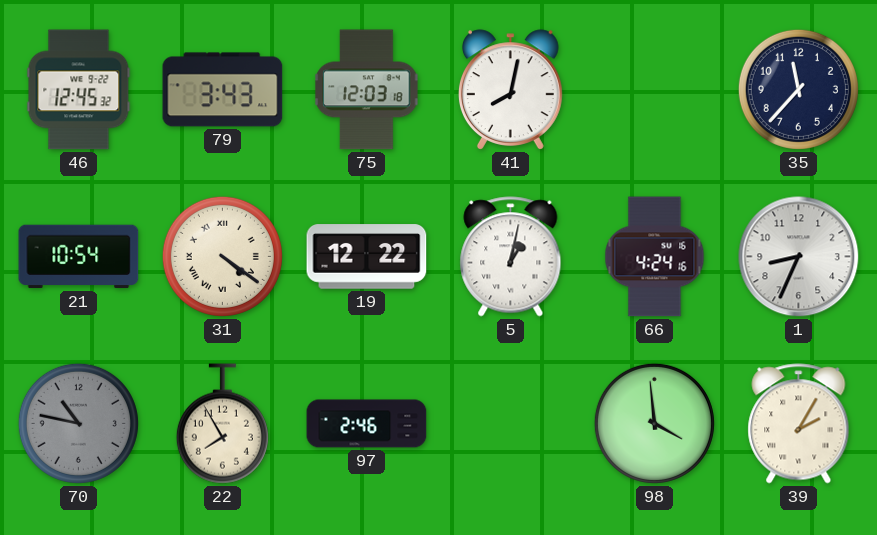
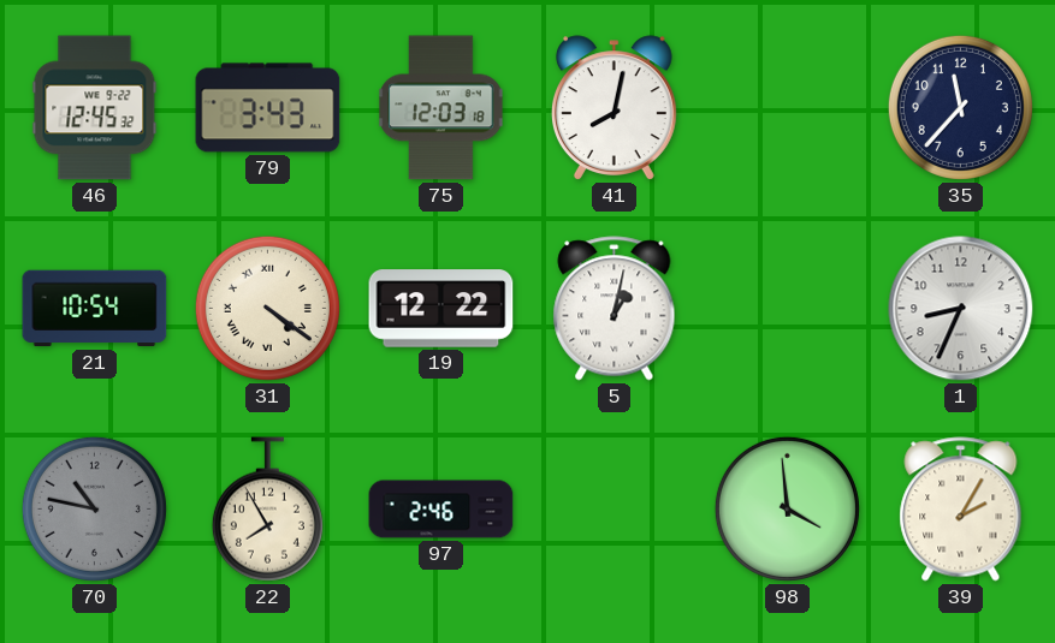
66: 4:24 -> none
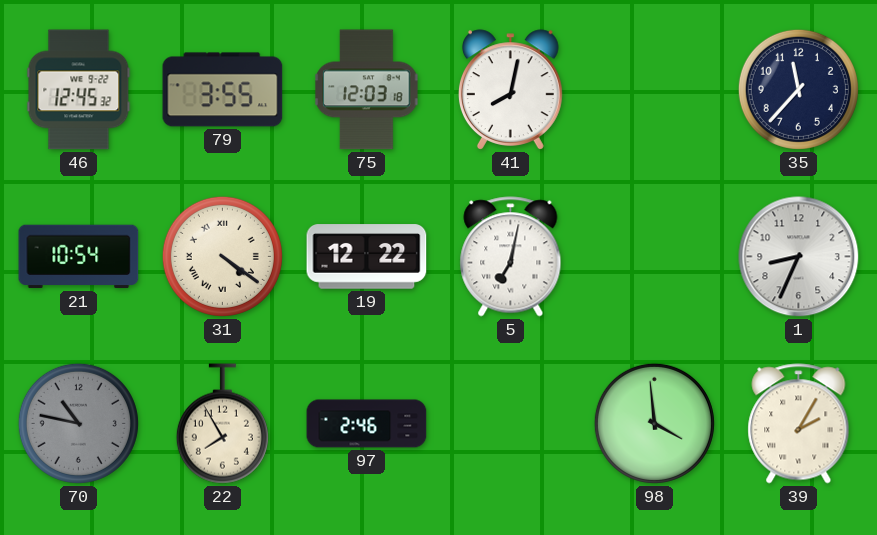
79: 3:43 -> 3:55
5: 1:02 -> 7:02
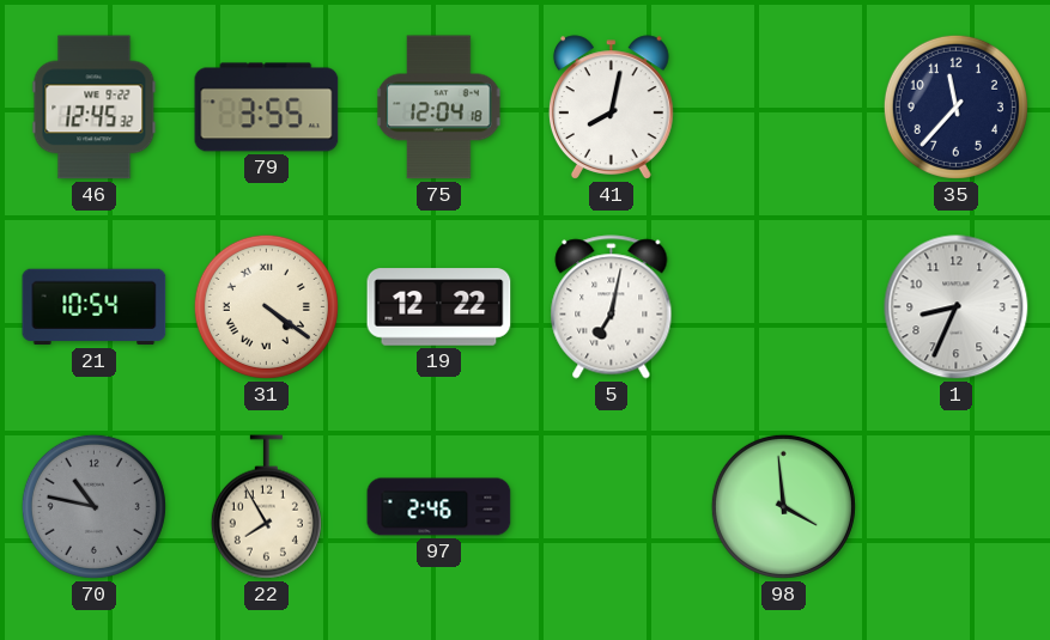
75: 12:03 -> 12:04
39: 2:05 -> none
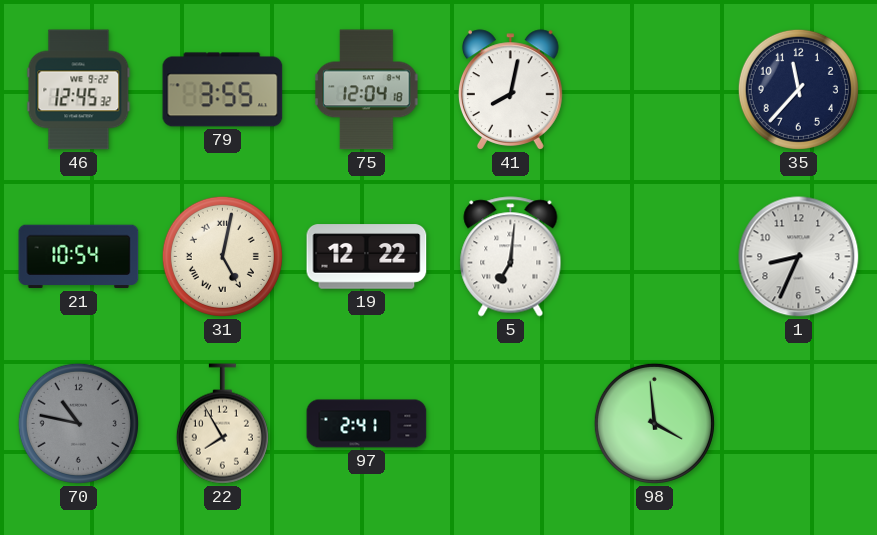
31: 4:21 -> 5:02
5: 7:02 -> 7:01
97: 2:46 -> 2:41
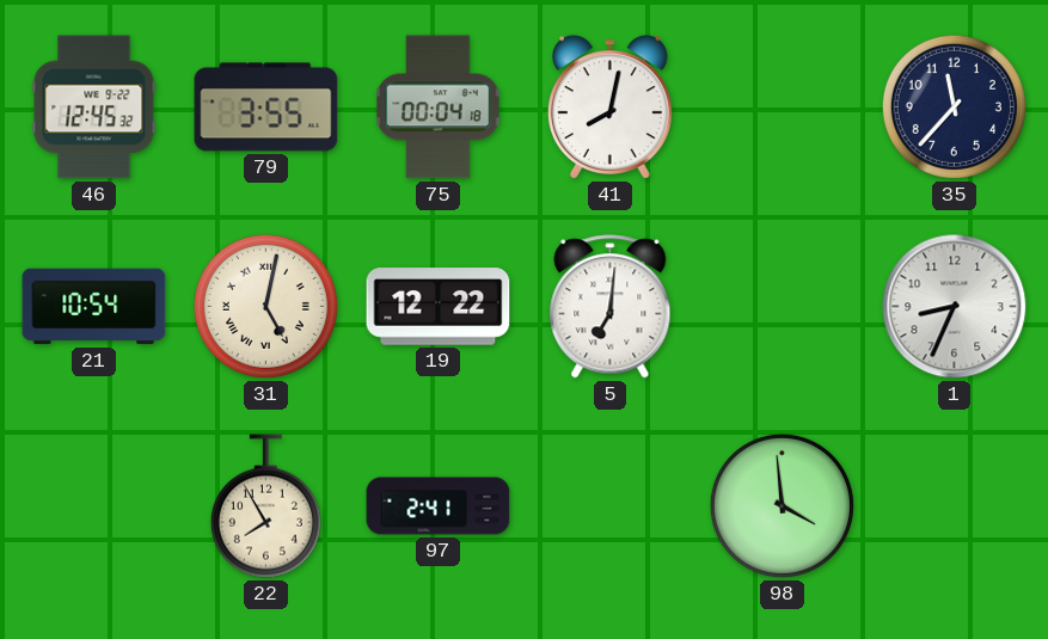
75: 12:04 -> 00:04
70: 10:47 -> none
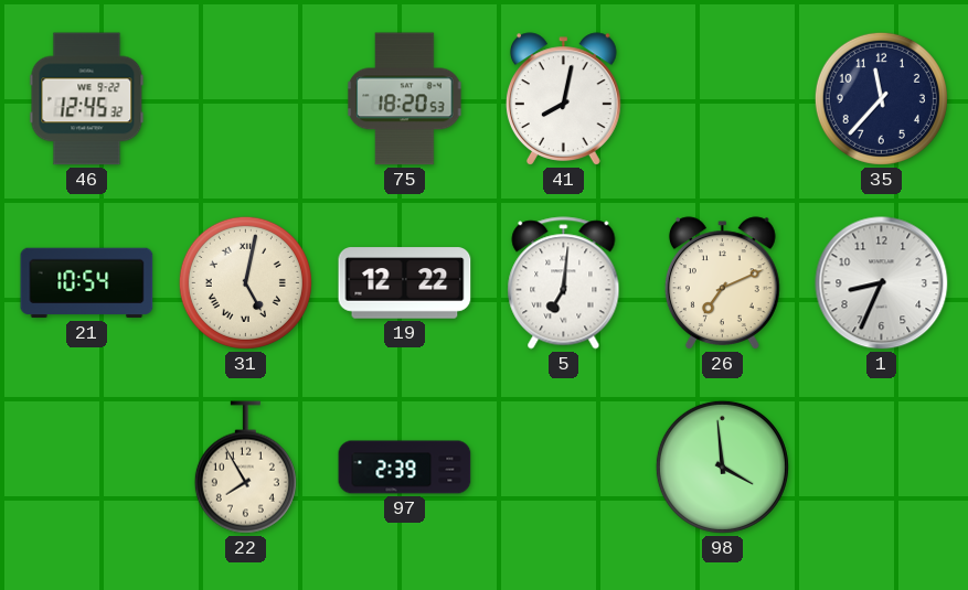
79: 3:55 -> none
75: 00:04 -> 18:20
26: none -> 7:11
97: 2:41 -> 2:39
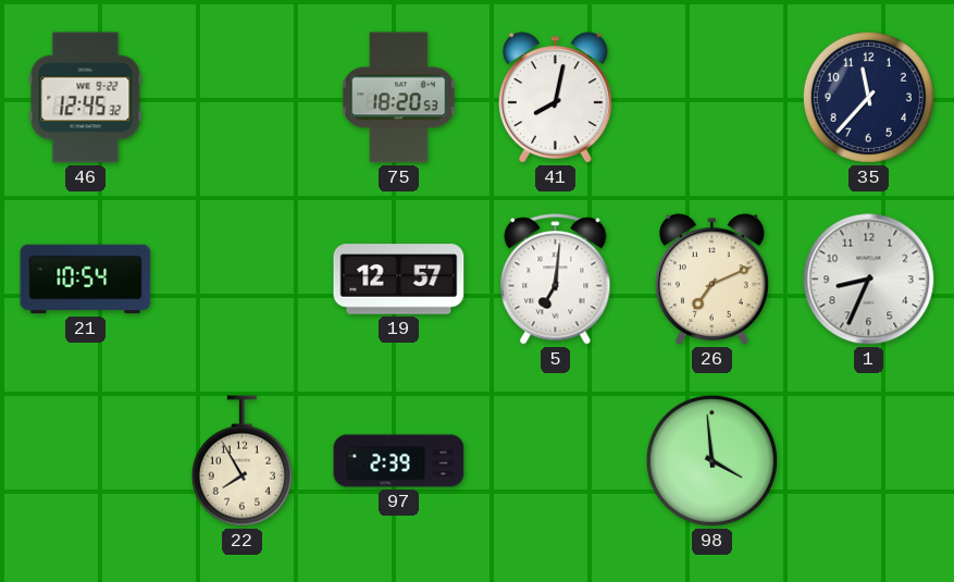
31: 5:02 -> none
19: 12:22 -> 12:57
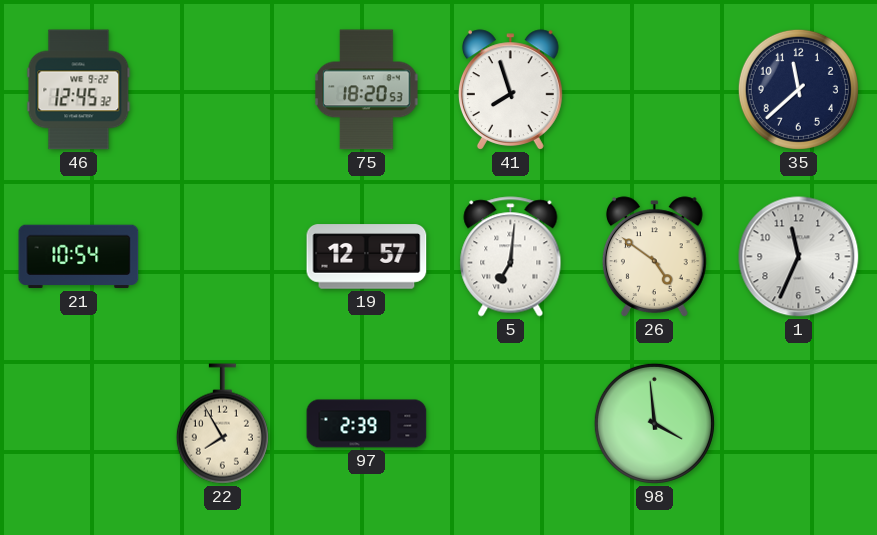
41: 8:02 -> 7:57
35: 11:37 -> 11:38
26: 7:11 -> 4:51
1: 8:34 -> 11:34
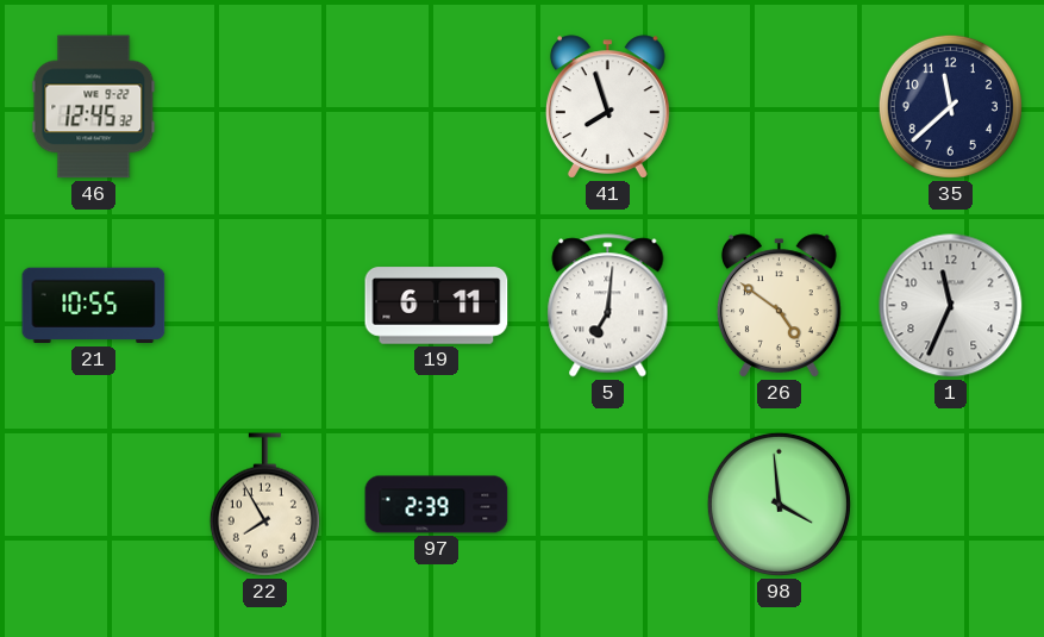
75: 18:20 -> none
21: 10:54 -> 10:55
19: 12:57 -> 6:11
